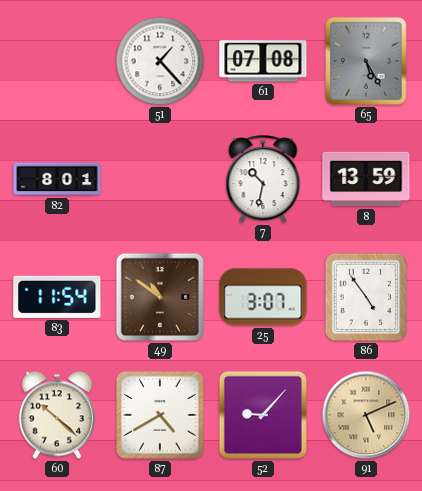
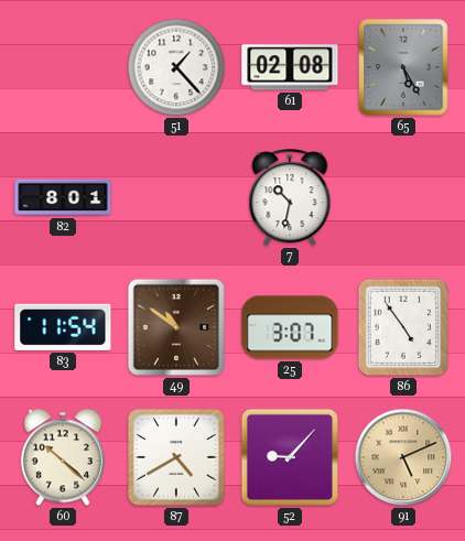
61: 07:08 -> 02:08
8: 13:59 -> none
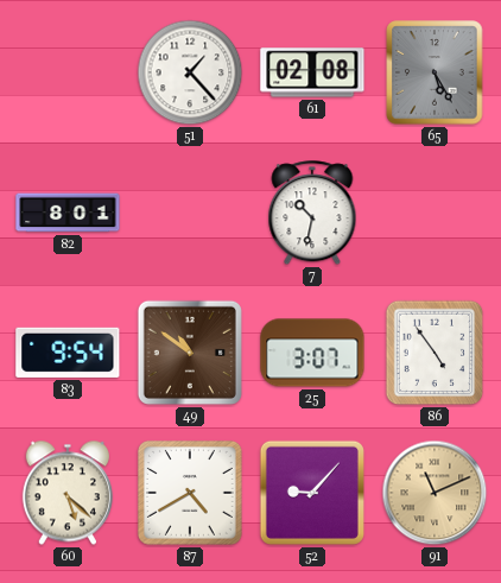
83: 11:54 -> 9:54
60: 10:22 -> 5:22
91: 5:11 -> 11:11
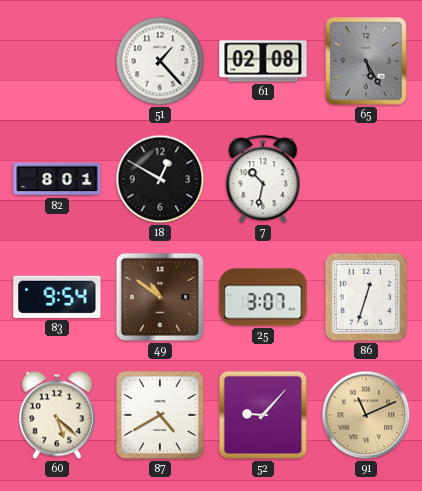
18: none -> 12:50
86: 4:54 -> 12:33
